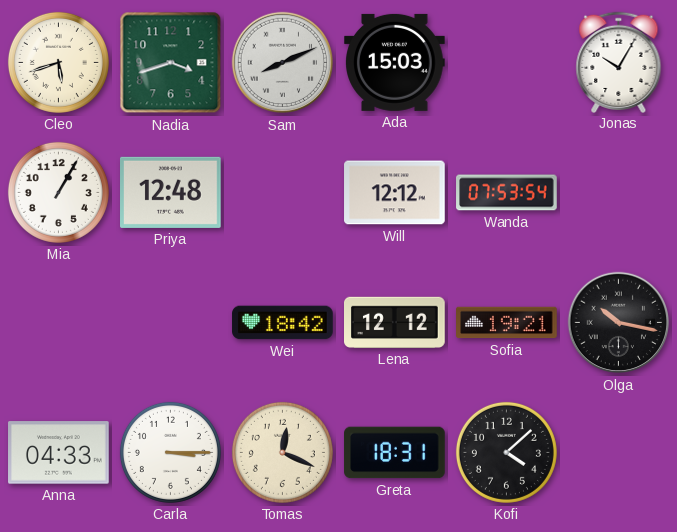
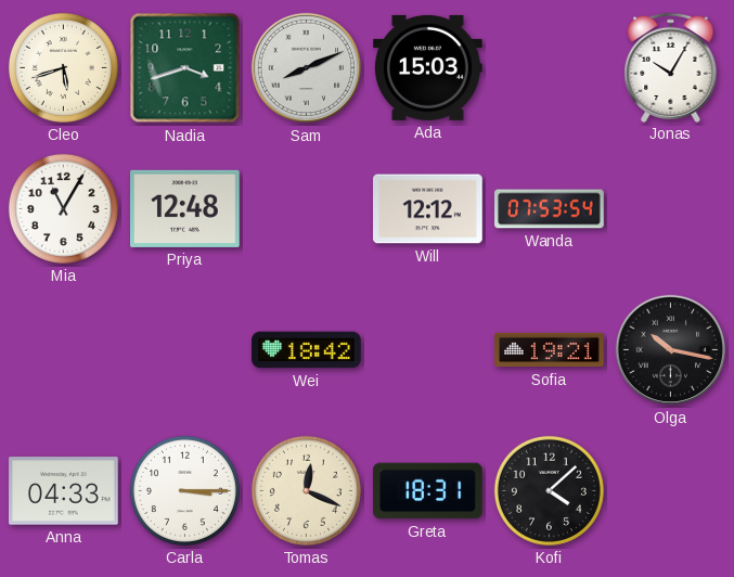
Mia: 1:05 -> 11:05
Lena: 12:12 -> none
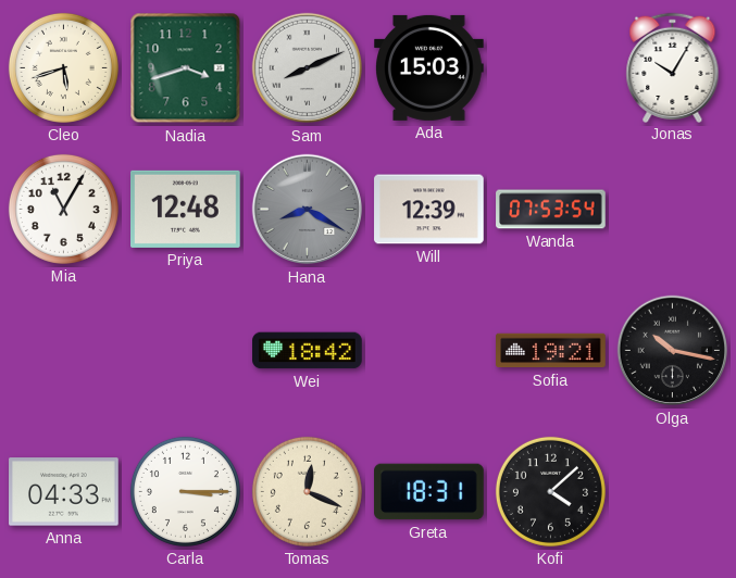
Hana: none -> 8:20
Will: 12:12 -> 12:39
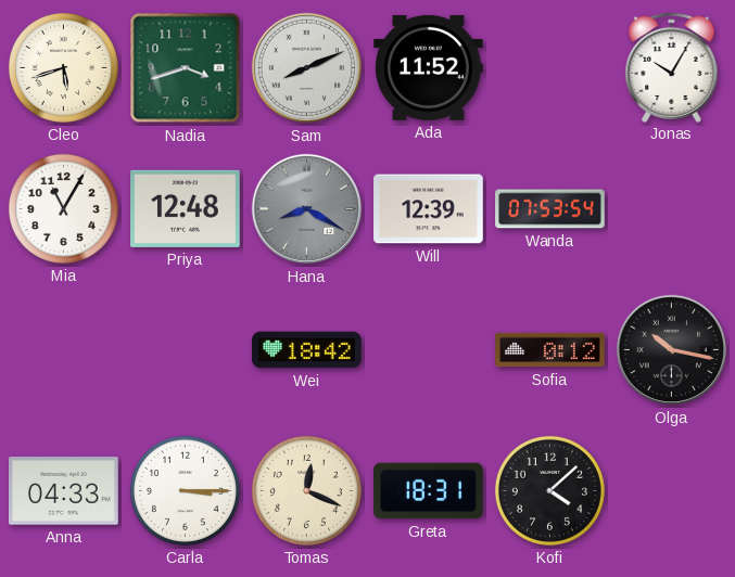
Ada: 15:03 -> 11:52
Sofia: 19:21 -> 0:12
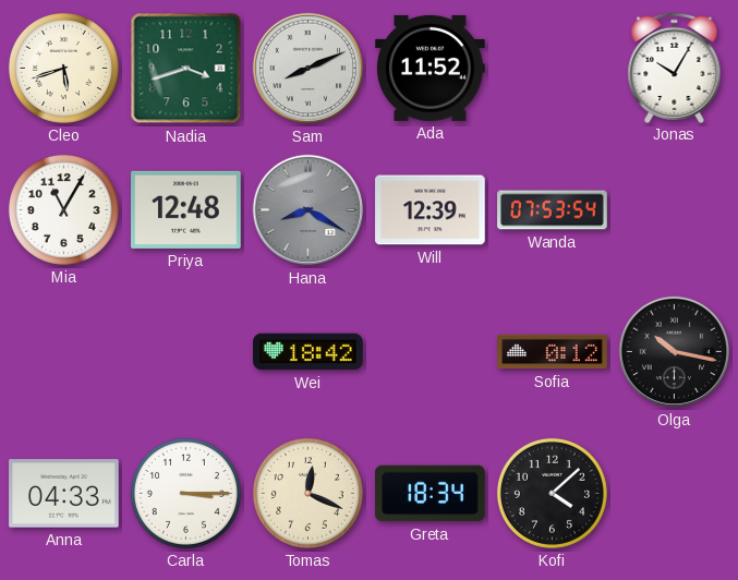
Greta: 18:31 -> 18:34
